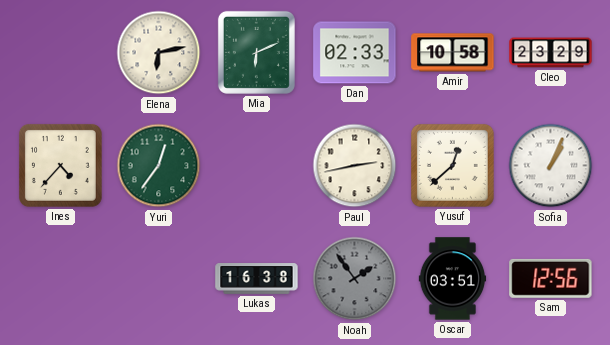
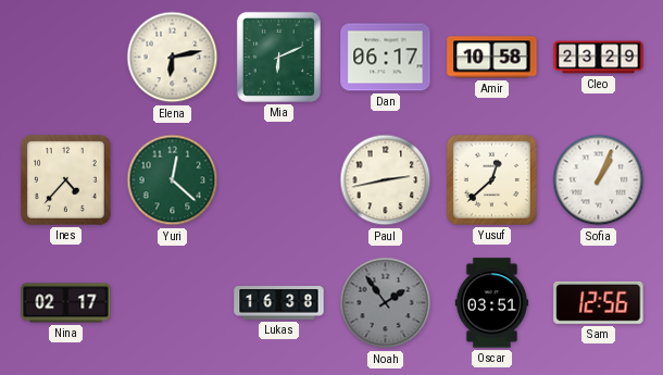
Dan: 02:33 -> 06:17
Yuri: 12:36 -> 12:22
Nina: none -> 02:17
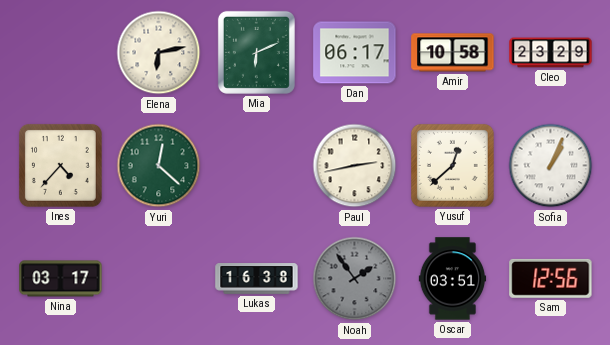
Nina: 02:17 -> 03:17
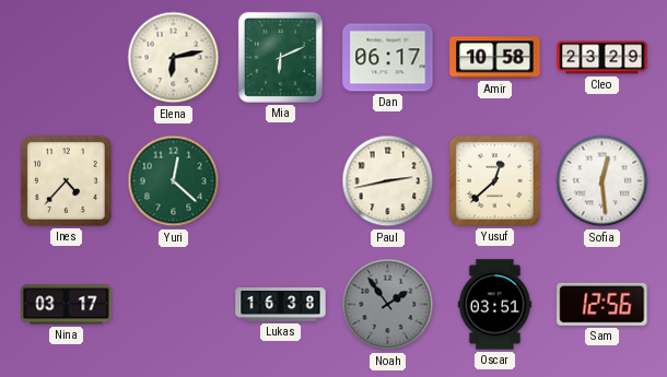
Sofia: 1:04 -> 12:29
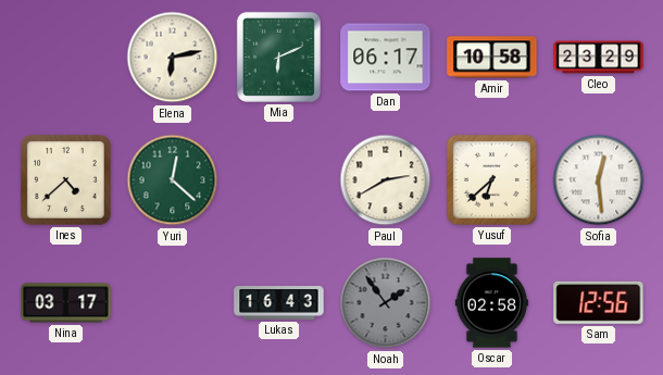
Ines: 4:37 -> 4:38
Paul: 2:43 -> 2:40
Yusuf: 12:38 -> 6:38
Lukas: 16:38 -> 16:43
Oscar: 03:51 -> 02:58
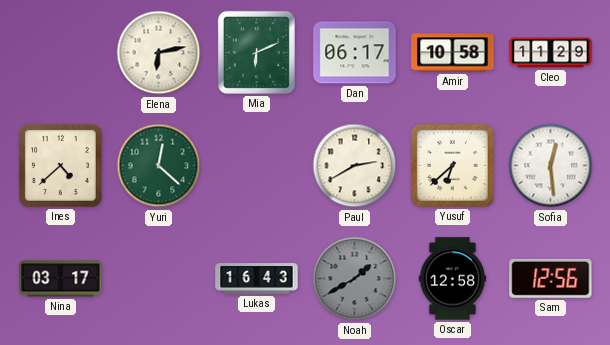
Cleo: 23:29 -> 11:29
Noah: 1:54 -> 1:40
Oscar: 02:58 -> 12:58
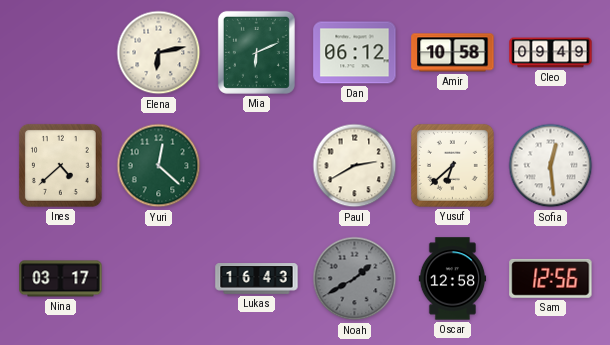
Dan: 06:17 -> 06:12
Cleo: 11:29 -> 09:49
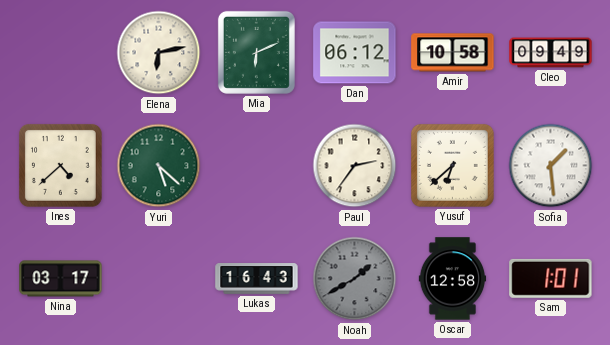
Yuri: 12:22 -> 5:22
Paul: 2:40 -> 2:36
Sofia: 12:29 -> 1:29
Sam: 12:56 -> 1:01
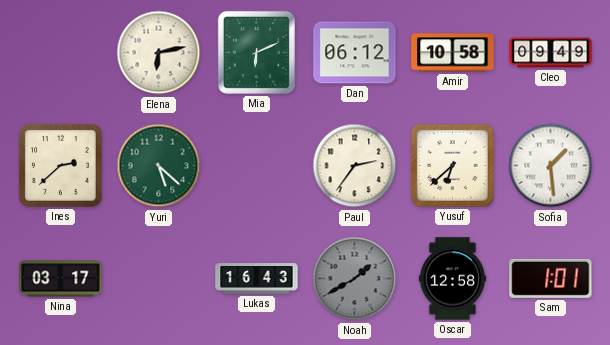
Ines: 4:38 -> 2:38
